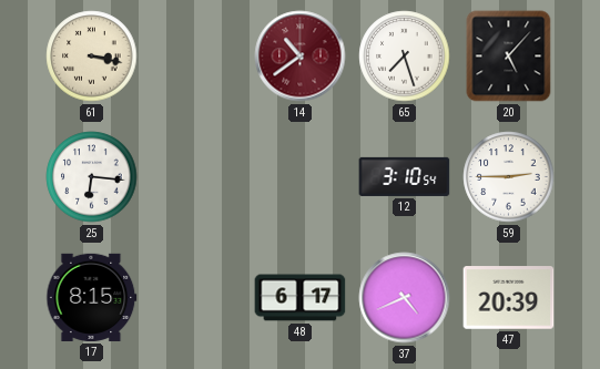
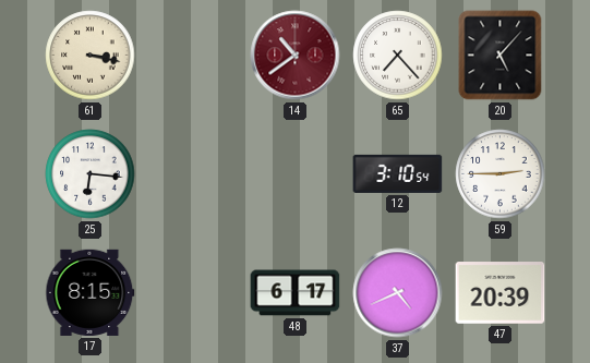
65: 7:27 -> 7:23
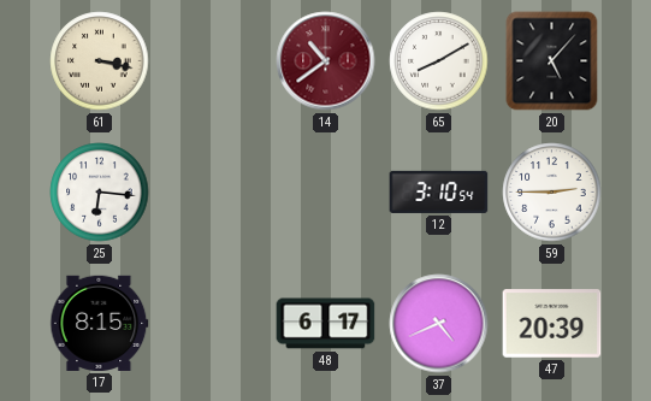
65: 7:23 -> 8:10
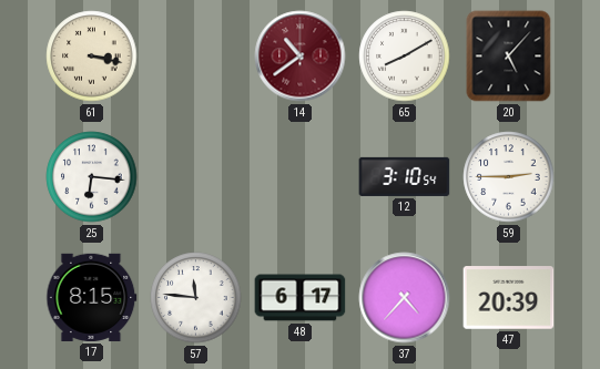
57: none -> 11:46
37: 4:41 -> 4:37
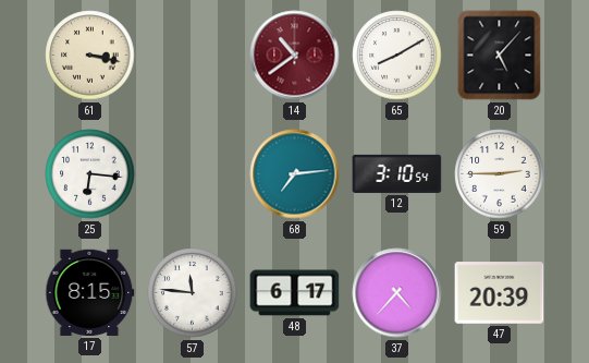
68: none -> 7:14
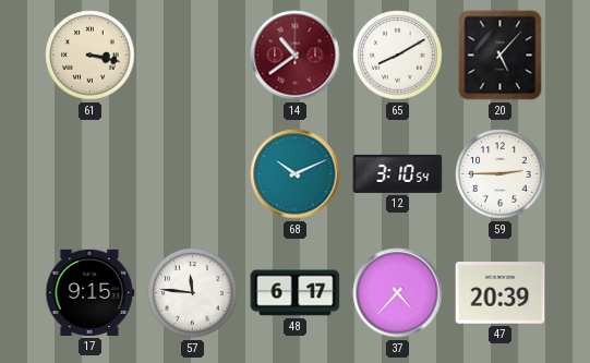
25: 6:16 -> none
68: 7:14 -> 10:11
17: 8:15 -> 9:15
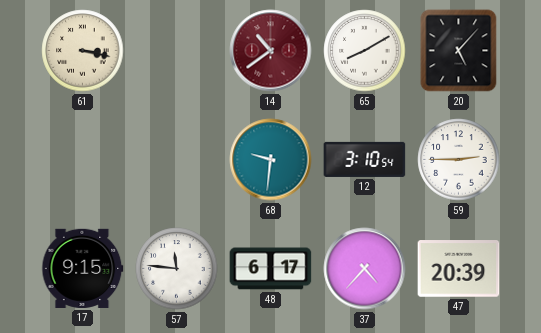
68: 10:11 -> 9:31
